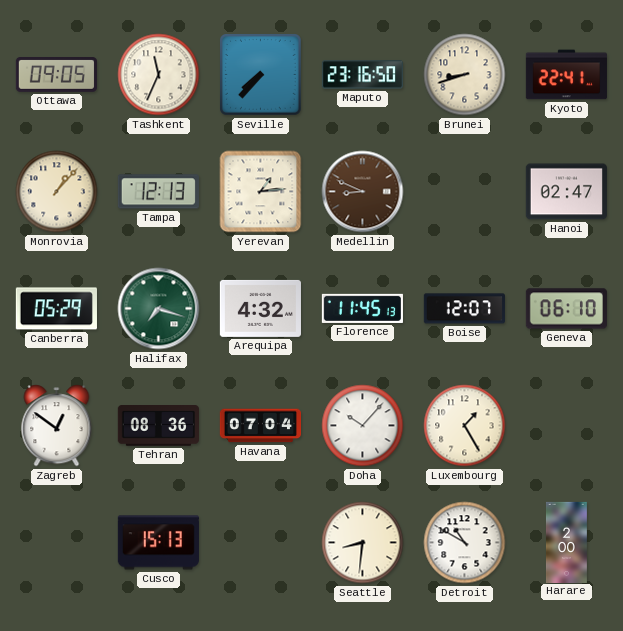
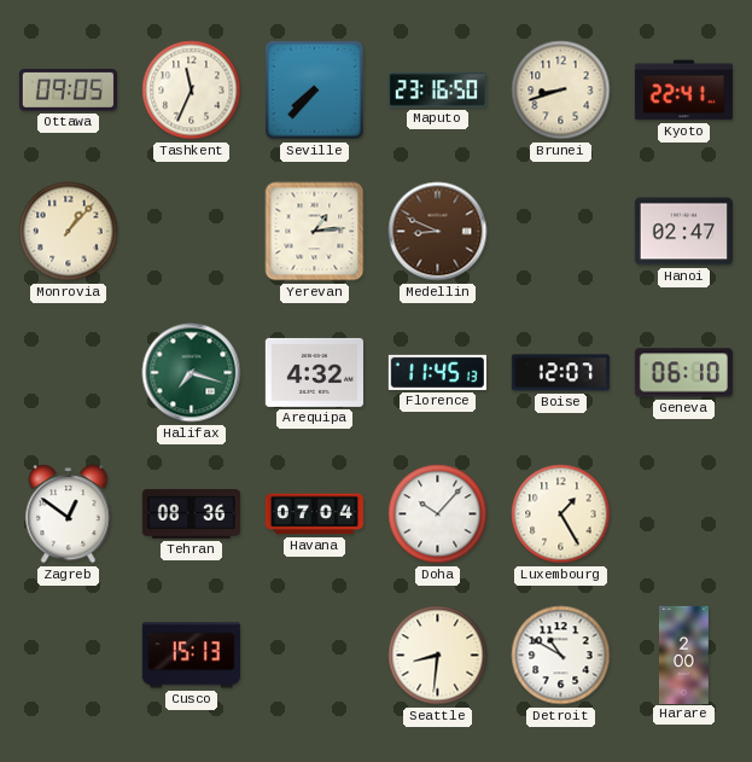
Tampa: 12:13 -> none
Canberra: 05:29 -> none
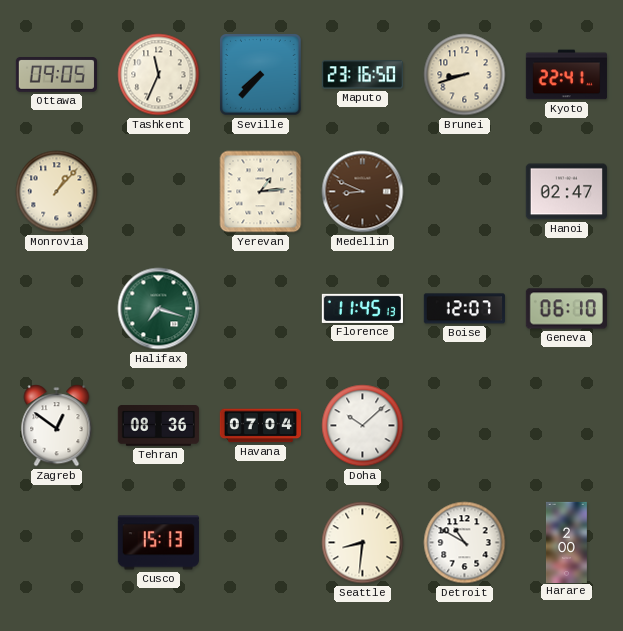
Arequipa: 4:32 -> none
Doha: 10:07 -> 10:08
Luxembourg: 1:25 -> none
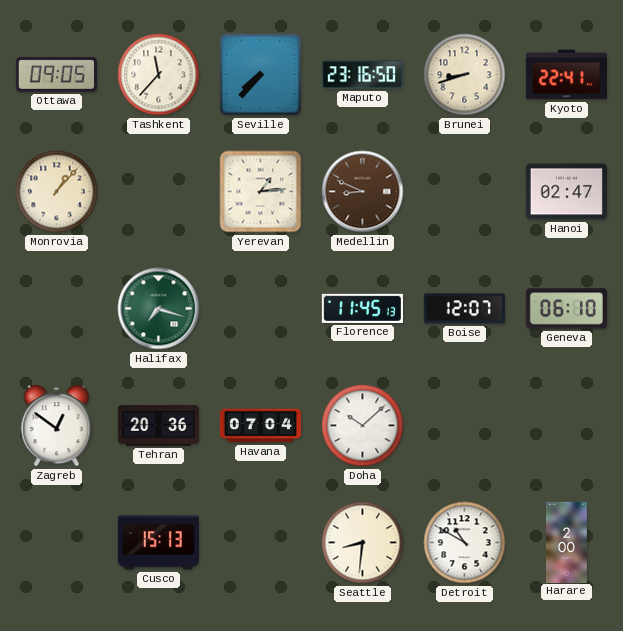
Tashkent: 11:34 -> 11:37
Tehran: 08:36 -> 20:36
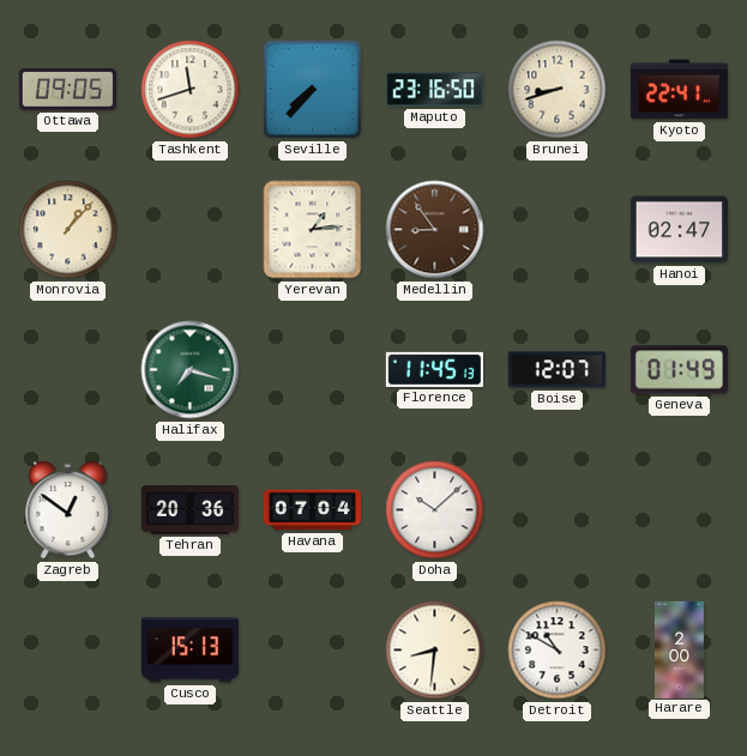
Tashkent: 11:37 -> 11:42
Medellin: 8:49 -> 8:54
Geneva: 06:10 -> 01:49
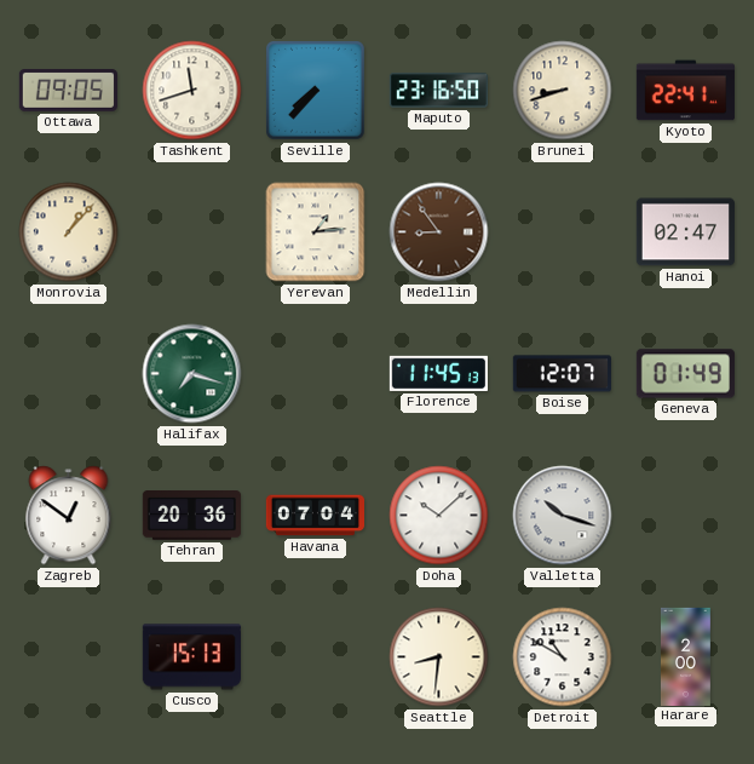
Valletta: none -> 10:18
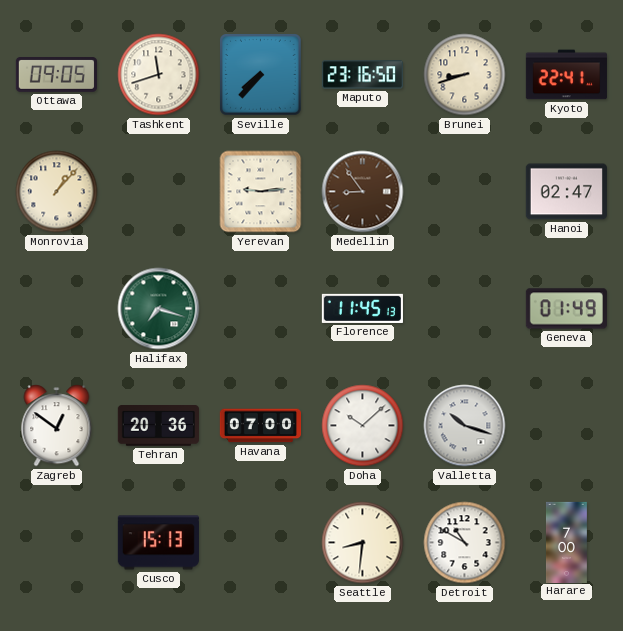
Yerevan: 1:14 -> 9:14
Boise: 12:07 -> none
Havana: 07:04 -> 07:00
Harare: 2:00 -> 7:00
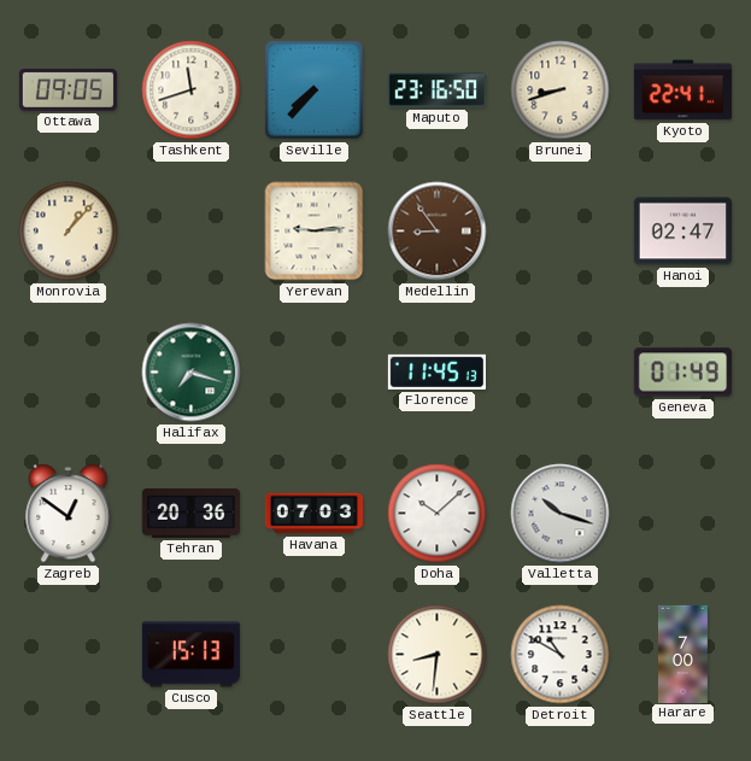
Havana: 07:00 -> 07:03
